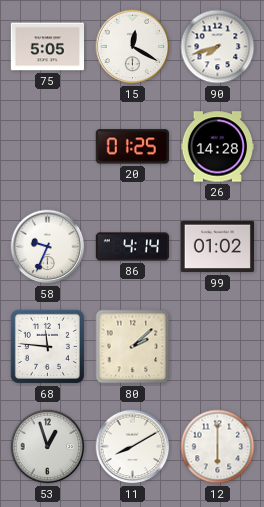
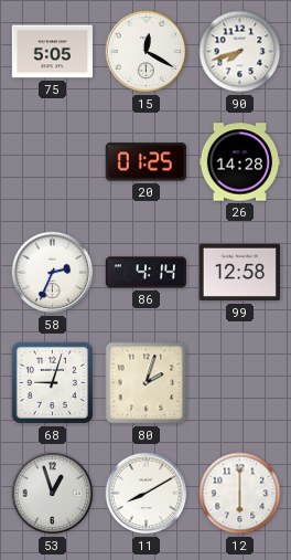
58: 9:34 -> 2:34
99: 01:02 -> 12:58
68: 11:46 -> 9:03
80: 2:08 -> 2:03
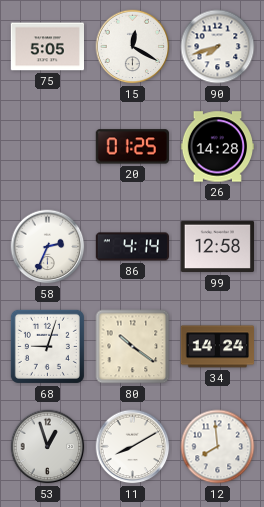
80: 2:03 -> 10:21
34: none -> 14:24
12: 6:00 -> 7:59
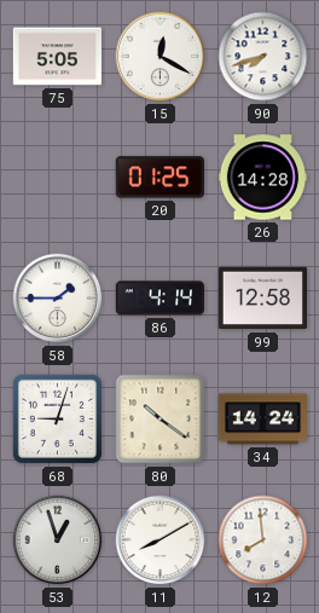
58: 2:34 -> 1:45
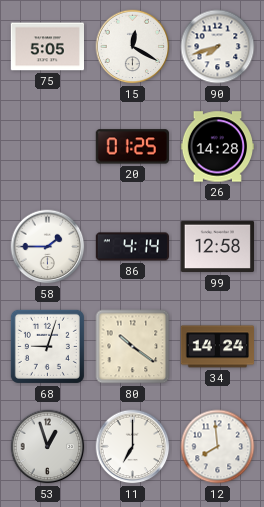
11: 8:10 -> 7:00
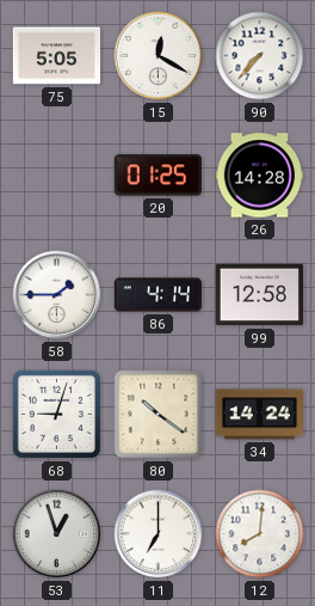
90: 7:42 -> 7:37
12: 7:59 -> 8:01
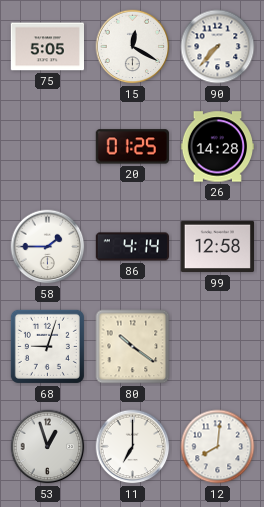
34: 14:24 -> none
